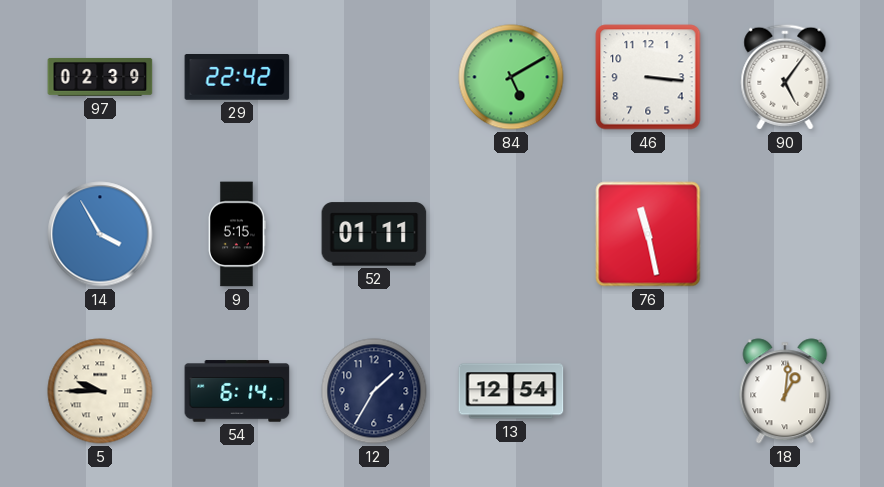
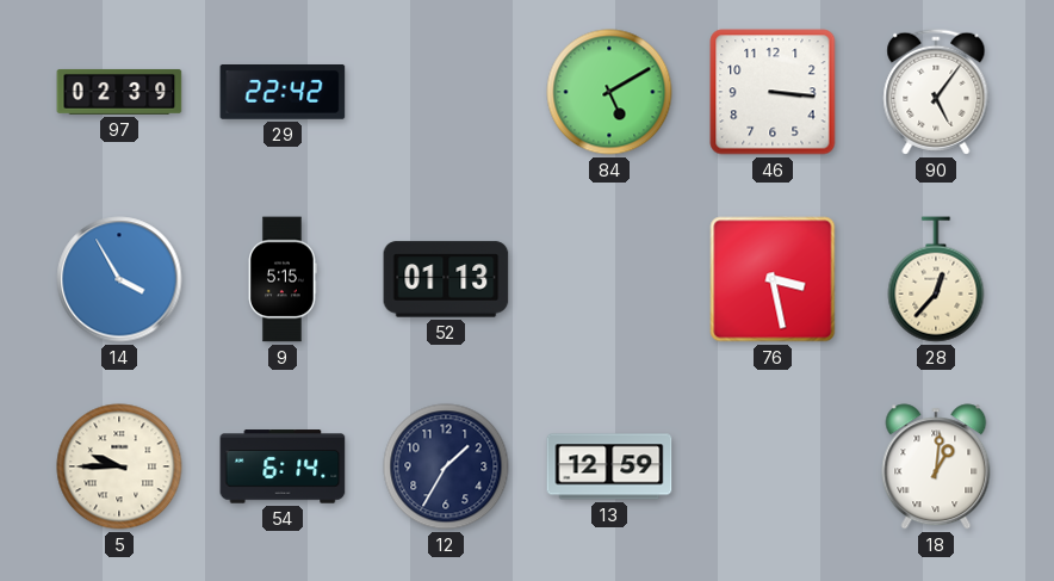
52: 01:11 -> 01:13
76: 11:28 -> 3:28
28: none -> 12:37
13: 12:54 -> 12:59
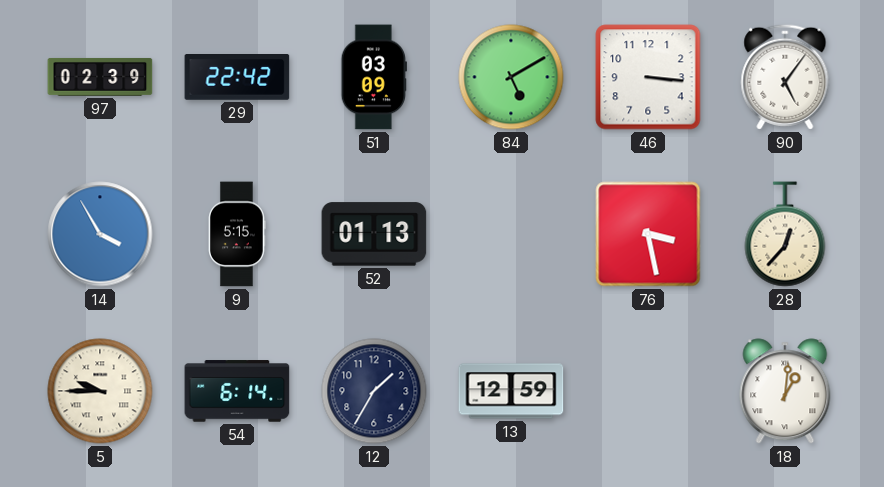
51: none -> 03:09
